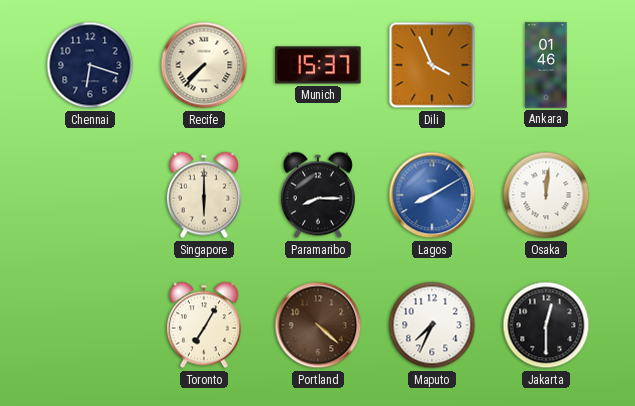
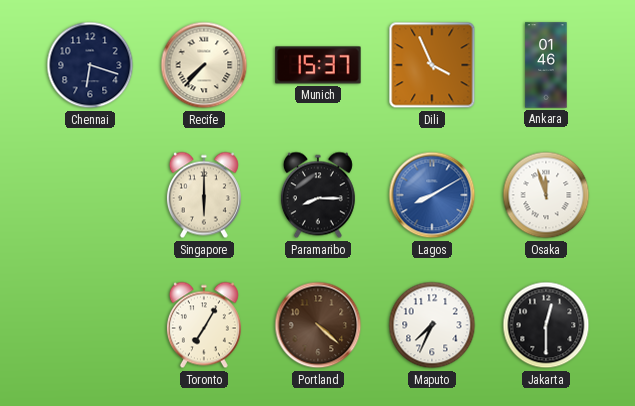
Osaka: 12:01 -> 11:57
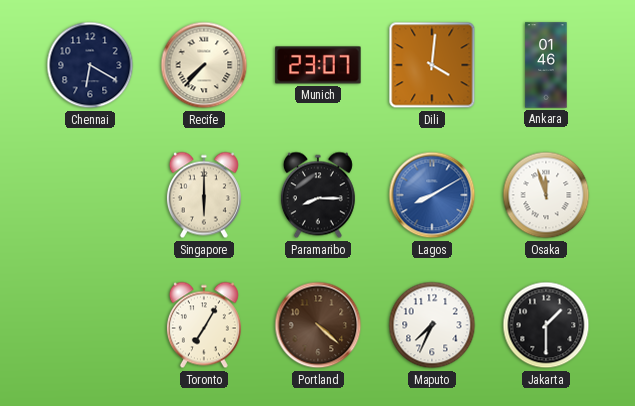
Chennai: 6:18 -> 6:20
Munich: 15:37 -> 23:07
Dili: 3:56 -> 4:01
Jakarta: 12:30 -> 1:30
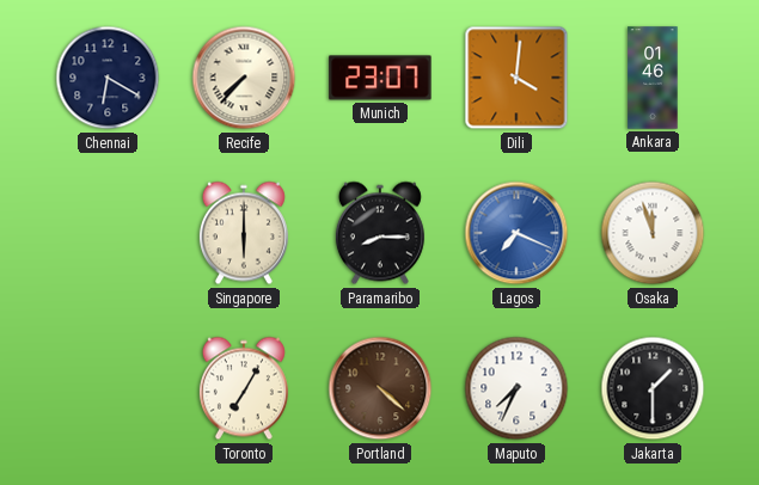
Lagos: 8:10 -> 7:19
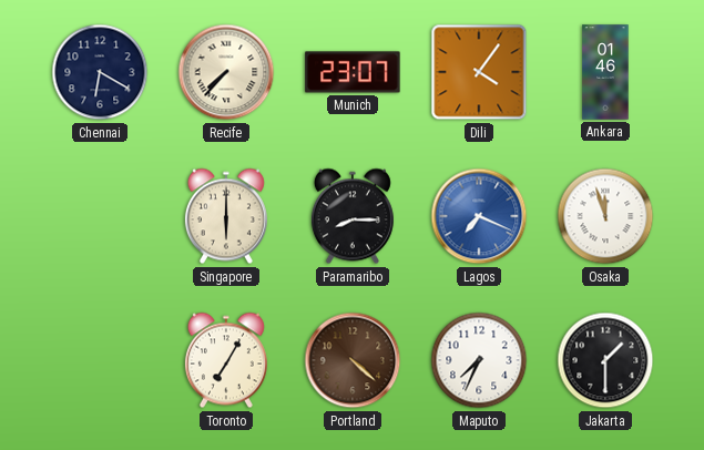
Dili: 4:01 -> 4:06
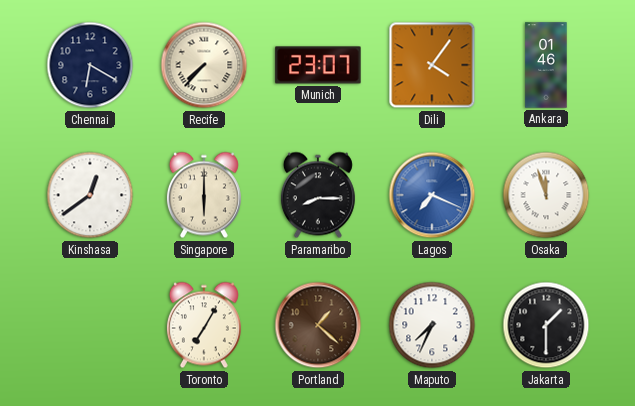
Kinshasa: none -> 12:39
Portland: 4:22 -> 1:22
